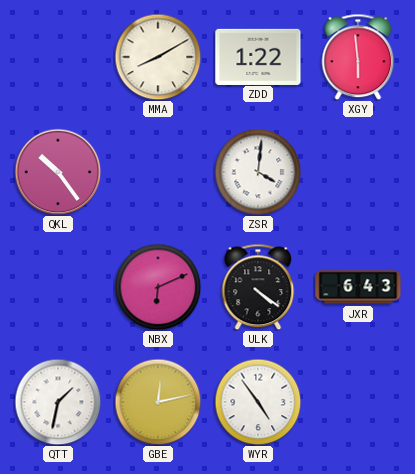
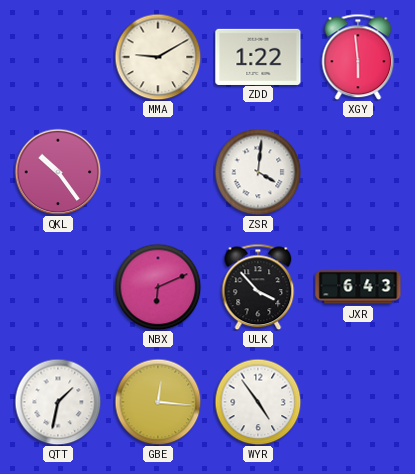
MMA: 8:10 -> 9:10
ULK: 4:21 -> 3:53
GBE: 12:13 -> 12:16
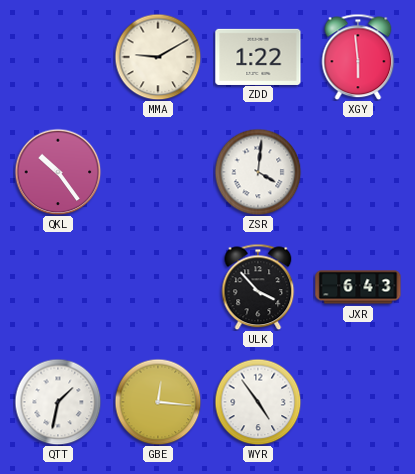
NBX: 6:11 -> none
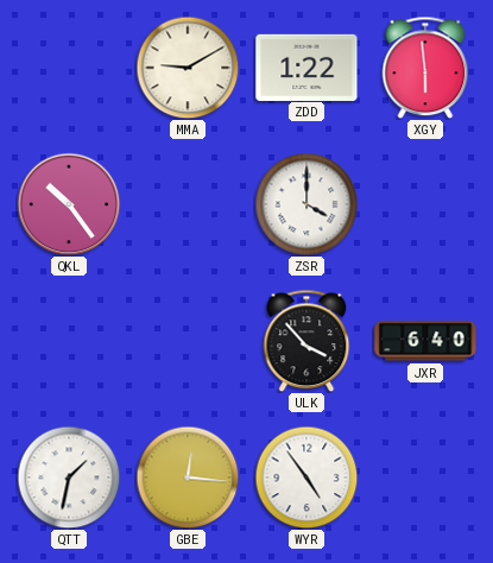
ZSR: 4:01 -> 4:00
JXR: 6:43 -> 6:40
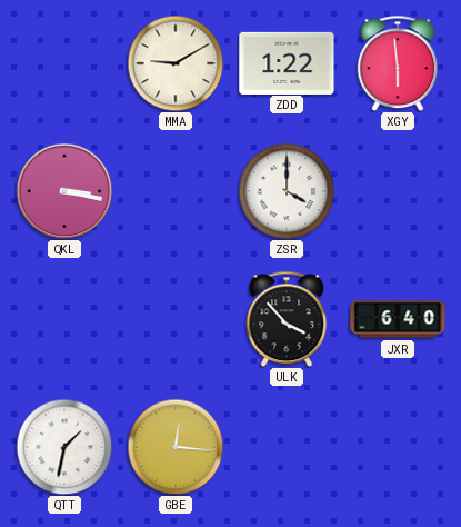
QKL: 10:24 -> 3:17
WYR: 4:54 -> none
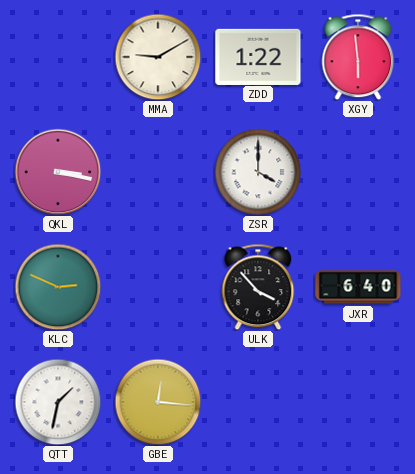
KLC: none -> 2:49
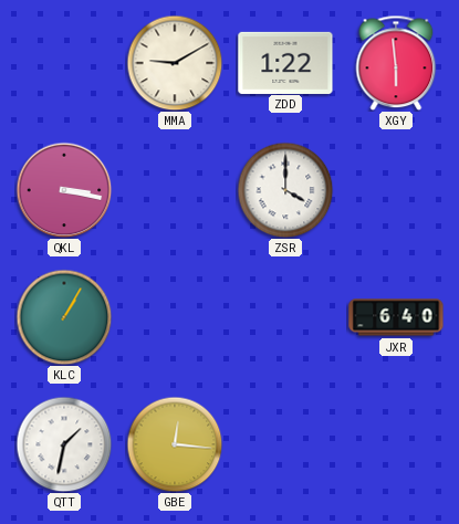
KLC: 2:49 -> 1:05
ULK: 3:53 -> none
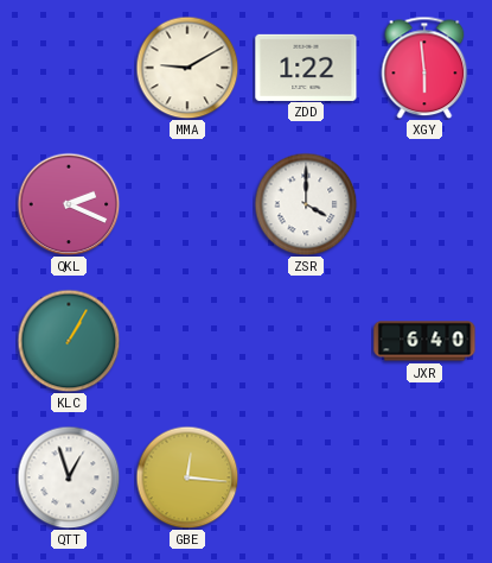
QKL: 3:17 -> 2:19
QTT: 1:32 -> 12:57
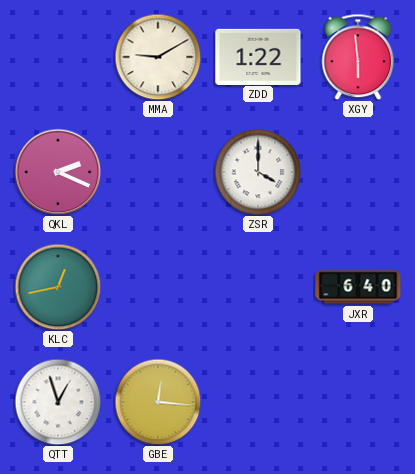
KLC: 1:05 -> 12:43
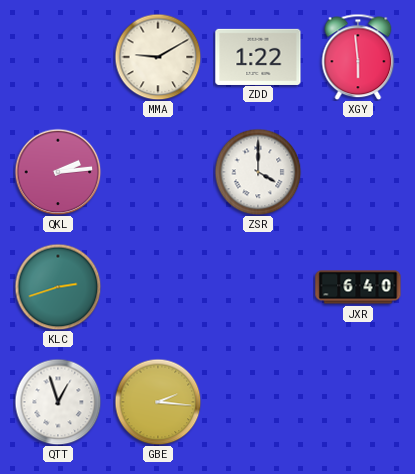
QKL: 2:19 -> 2:14
KLC: 12:43 -> 2:42
GBE: 12:16 -> 2:16
